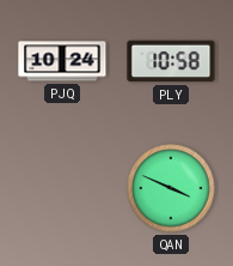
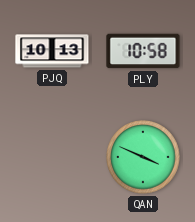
PJQ: 10:24 -> 10:13
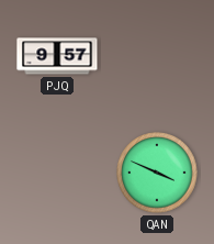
PJQ: 10:13 -> 9:57
PLY: 10:58 -> none
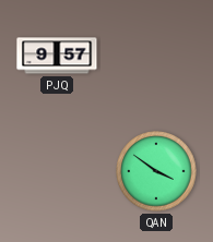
QAN: 3:49 -> 3:51
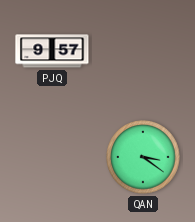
QAN: 3:51 -> 3:21
